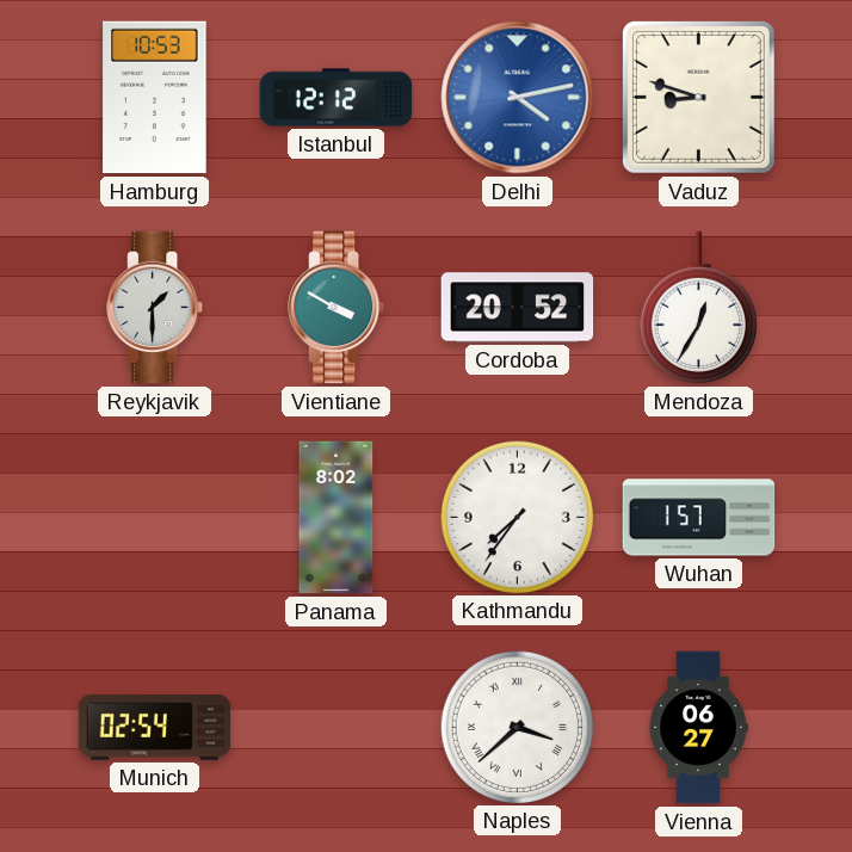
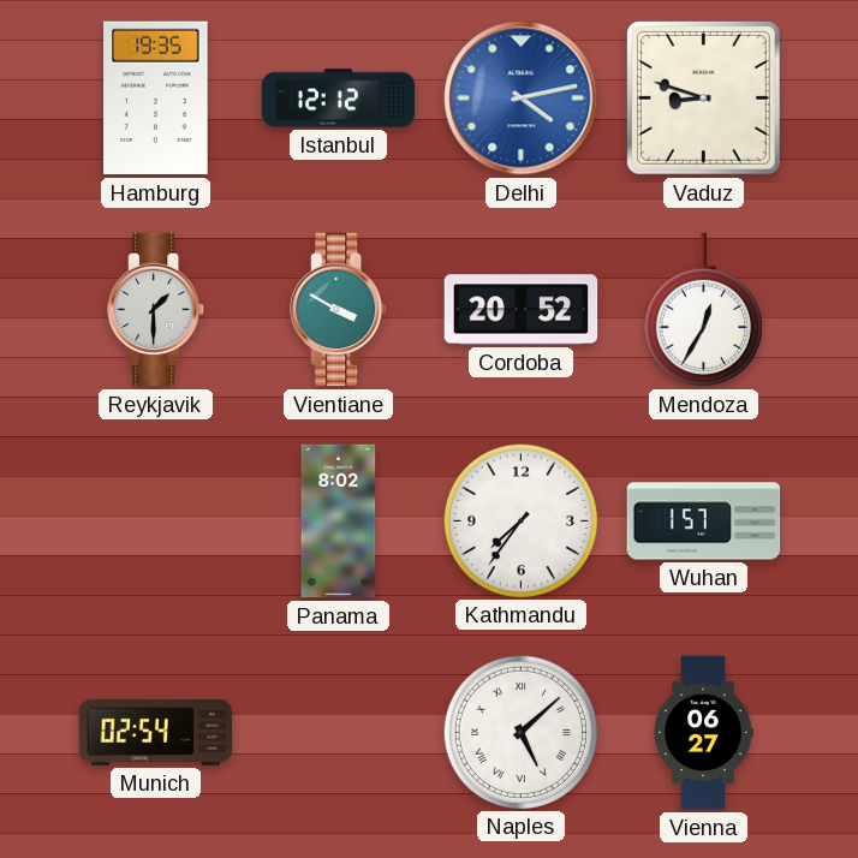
Hamburg: 10:53 -> 19:35
Naples: 3:38 -> 5:08
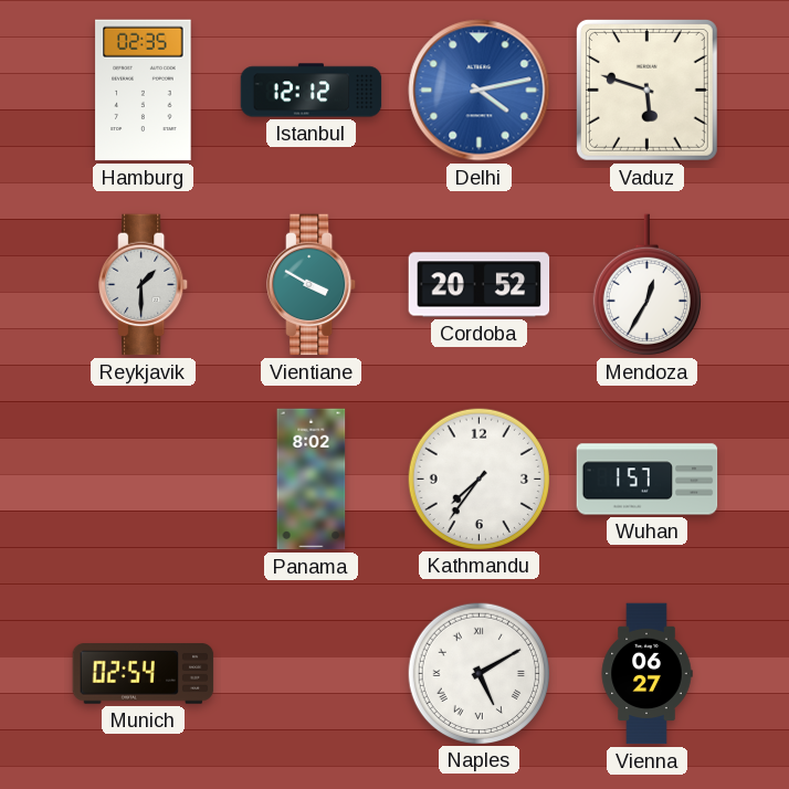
Hamburg: 19:35 -> 02:35
Vaduz: 8:48 -> 5:48
Naples: 5:08 -> 5:10
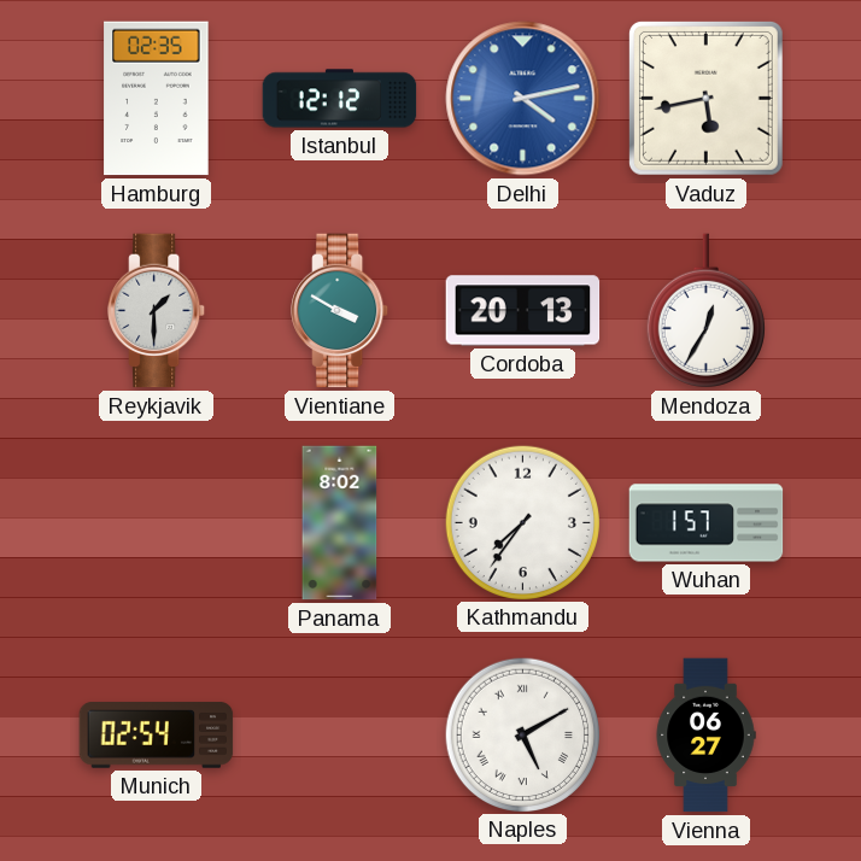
Vaduz: 5:48 -> 5:43
Cordoba: 20:52 -> 20:13
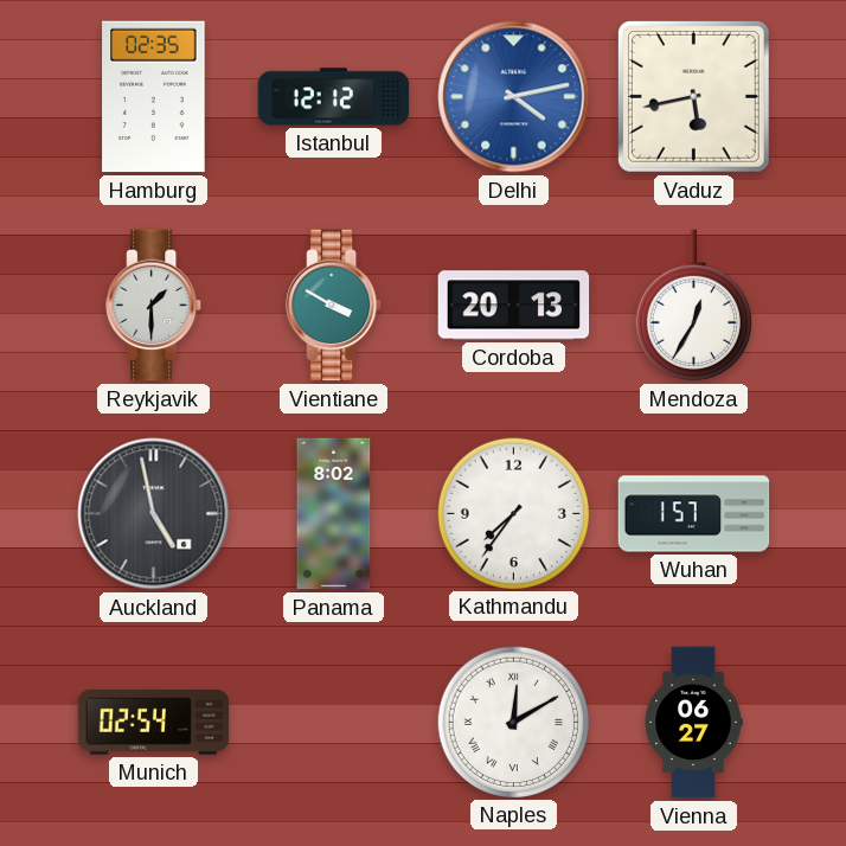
Auckland: none -> 4:58
Naples: 5:10 -> 12:10
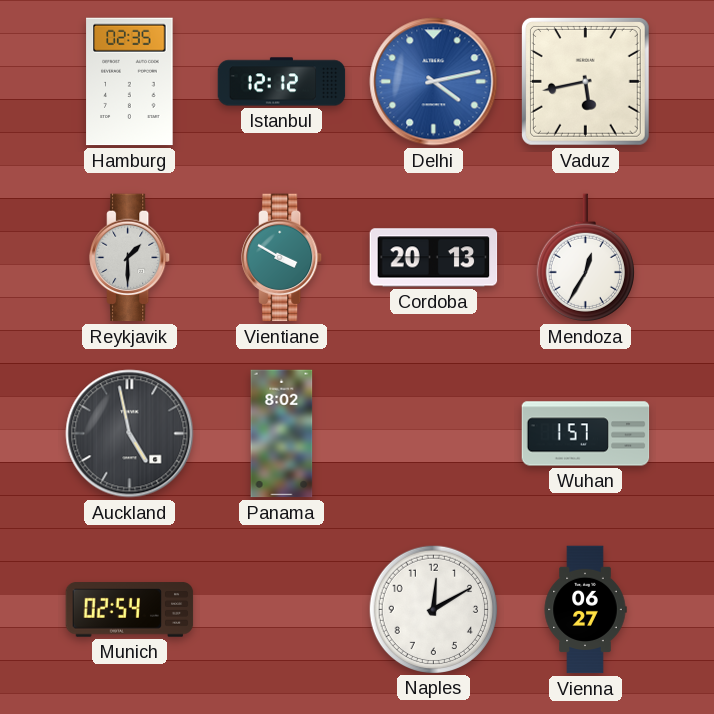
Kathmandu: 7:36 -> none
Naples numerals: Roman -> Arabic
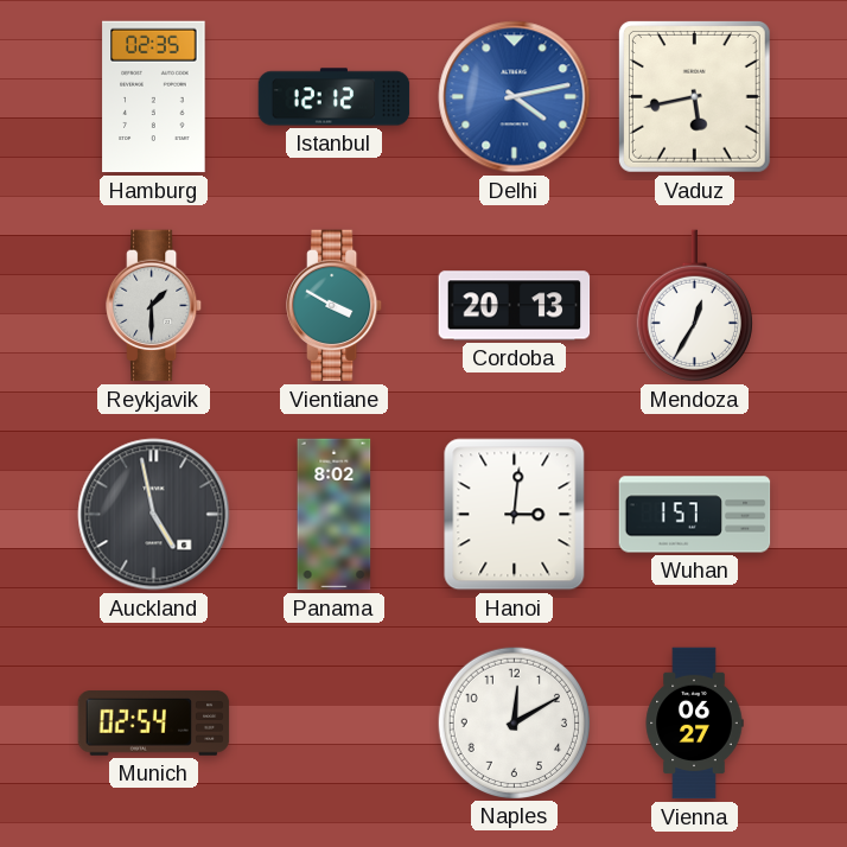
Hanoi: none -> 3:01
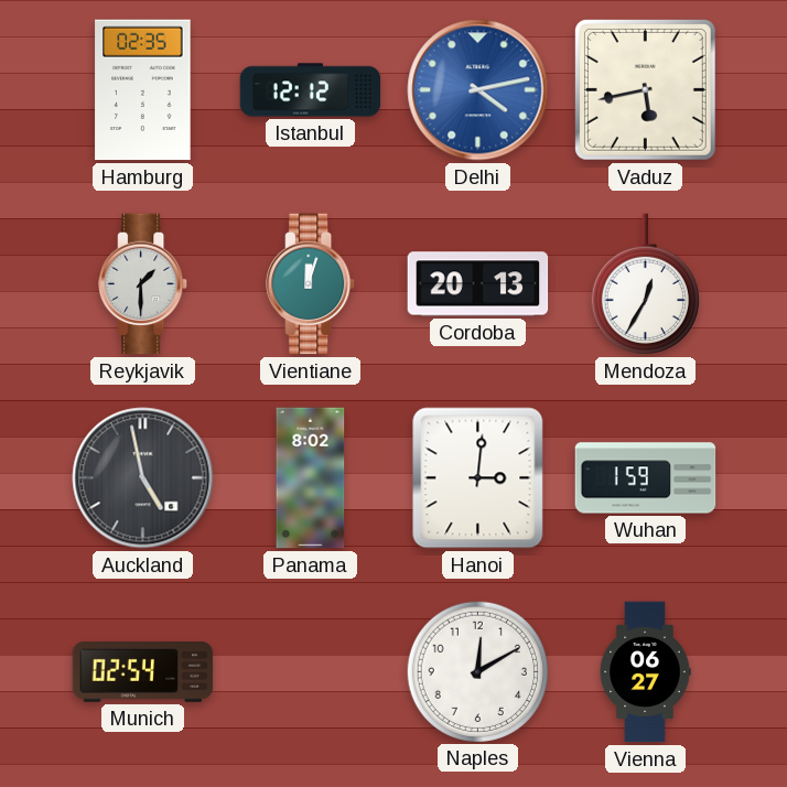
Vientiane: 3:50 -> 12:03
Wuhan: 1:57 -> 1:59
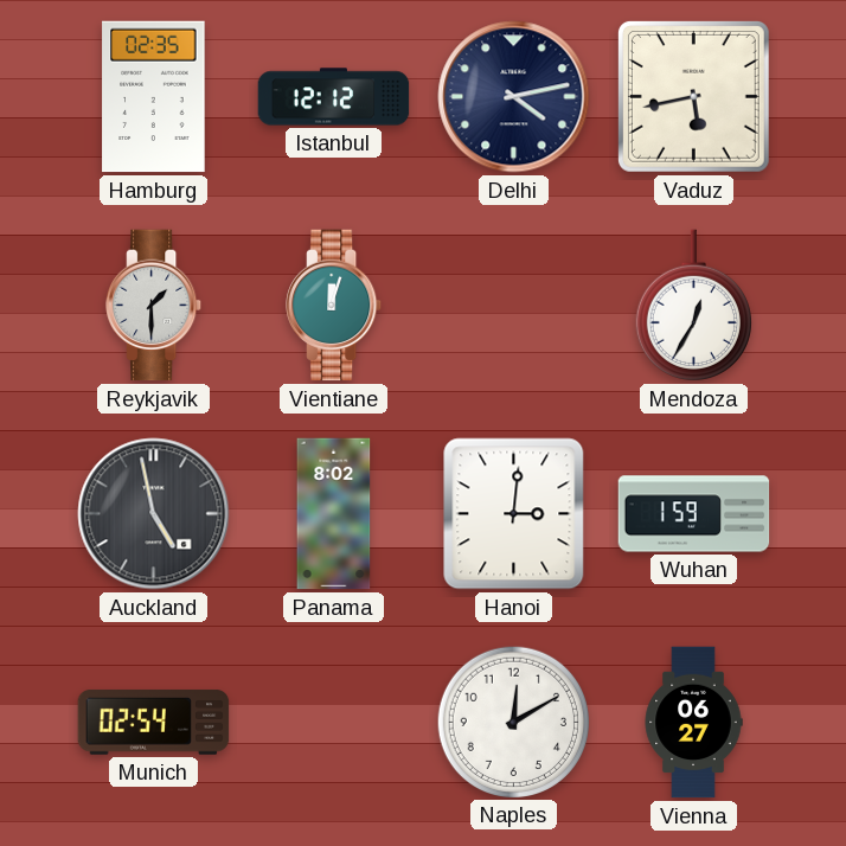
Delhi dial: blue -> navy
Cordoba: 20:13 -> none
